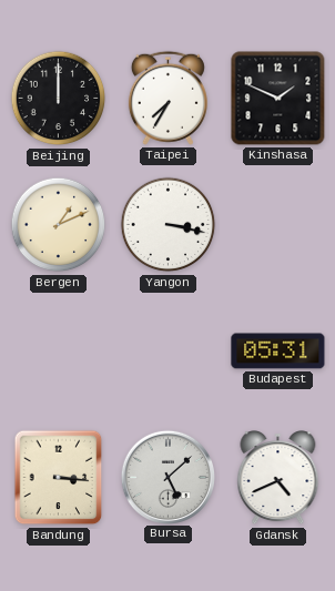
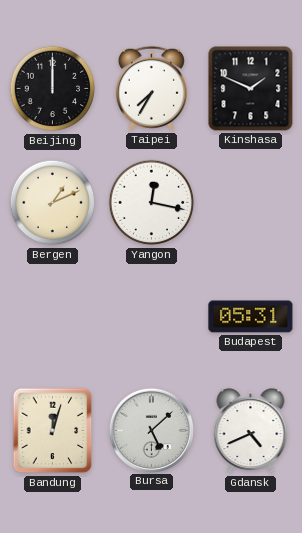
Yangon: 3:17 -> 12:17
Bandung: 3:16 -> 12:03
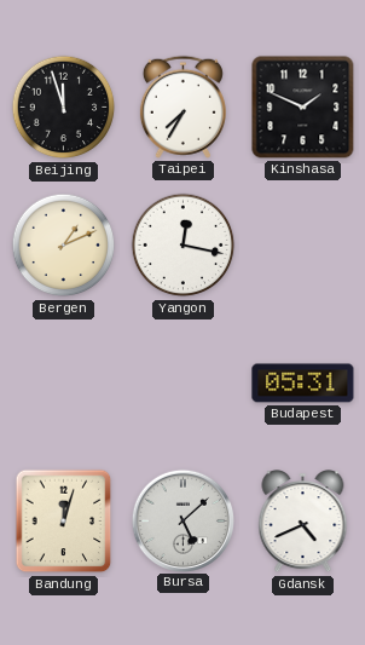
Beijing: 12:00 -> 11:57
